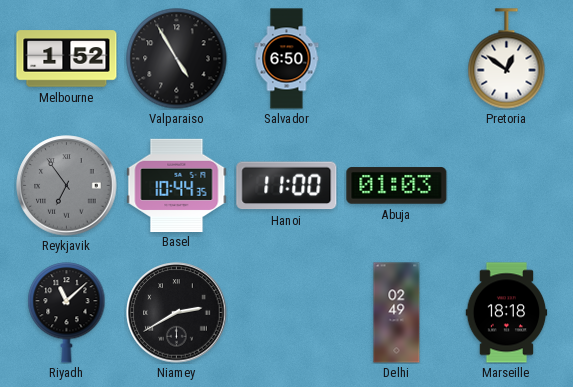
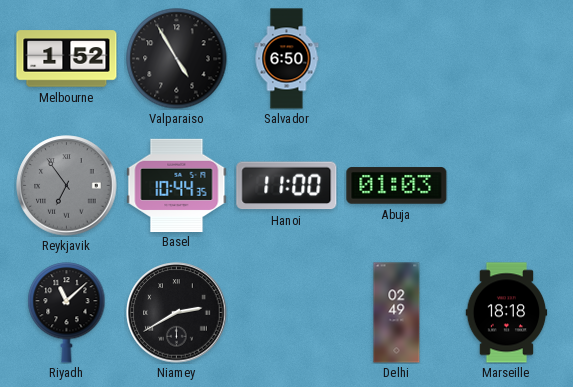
Pretoria: 12:51 -> none
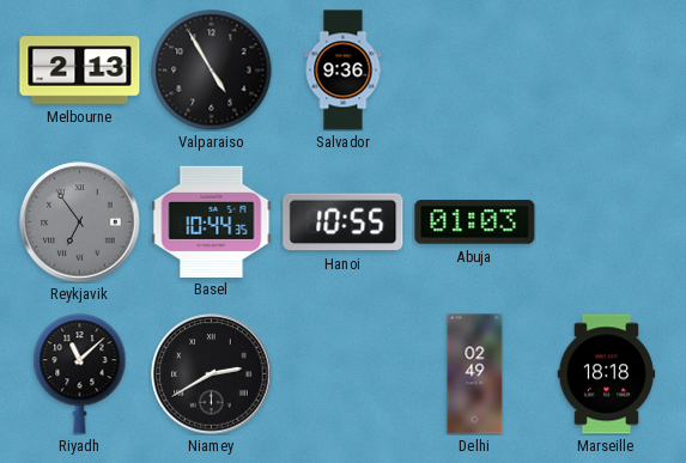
Melbourne: 1:52 -> 2:13
Salvador: 6:50 -> 9:36
Hanoi: 11:00 -> 10:55
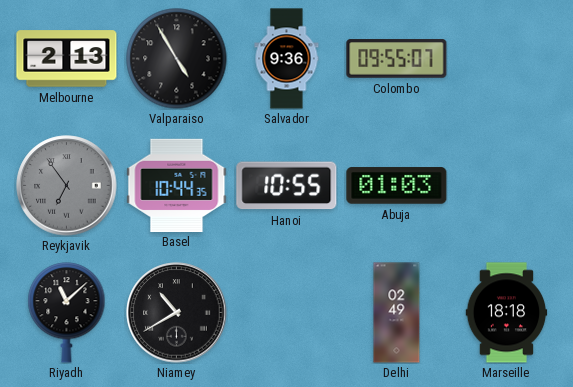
Colombo: none -> 09:55
Niamey: 2:40 -> 10:40
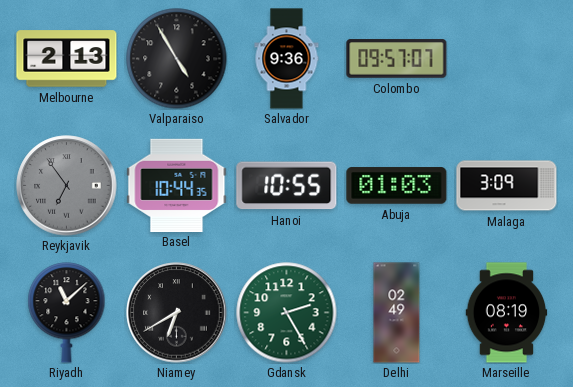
Colombo: 09:55 -> 09:57
Malaga: none -> 3:09
Niamey: 10:40 -> 6:40
Gdansk: none -> 2:25
Marseille: 18:18 -> 08:19
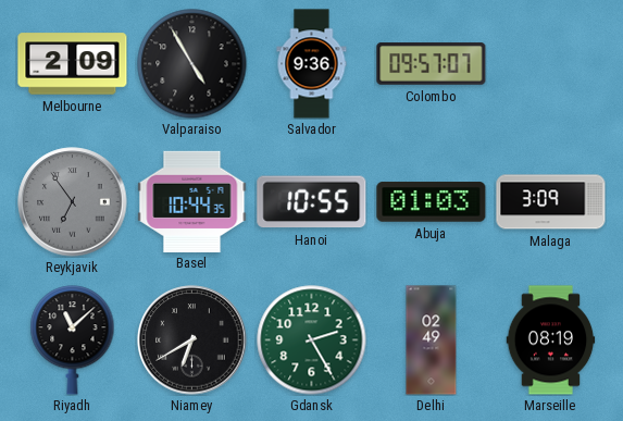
Melbourne: 2:13 -> 2:09
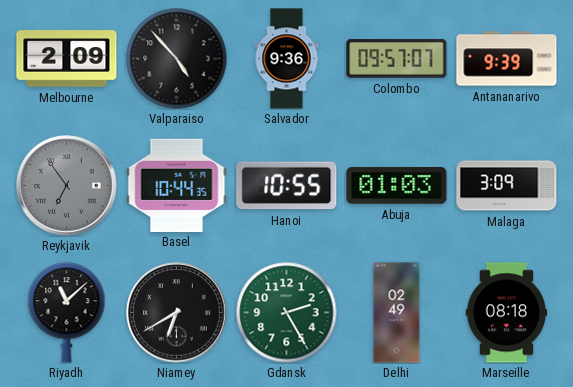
Valparaiso: 4:55 -> 4:53
Antananarivo: none -> 9:39
Marseille: 08:19 -> 08:18
